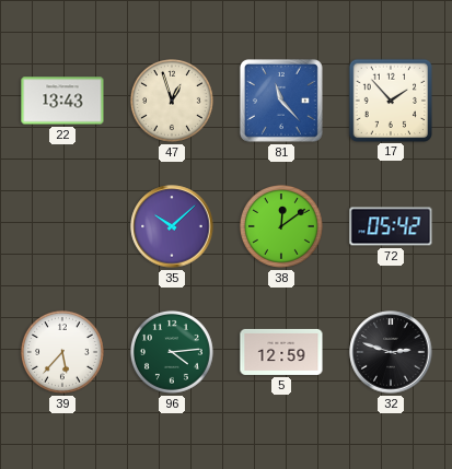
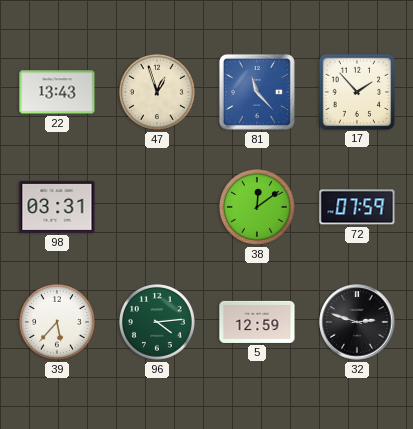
98: none -> 03:31
35: 10:08 -> none
72: 05:42 -> 07:59
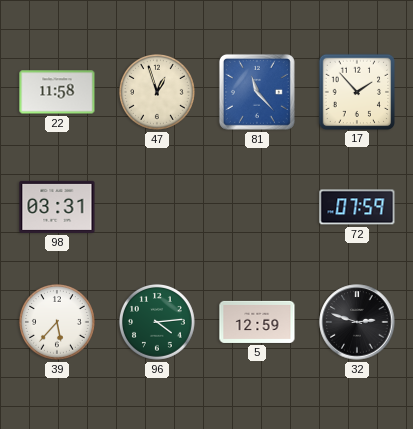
22: 13:43 -> 11:58
38: 12:09 -> none
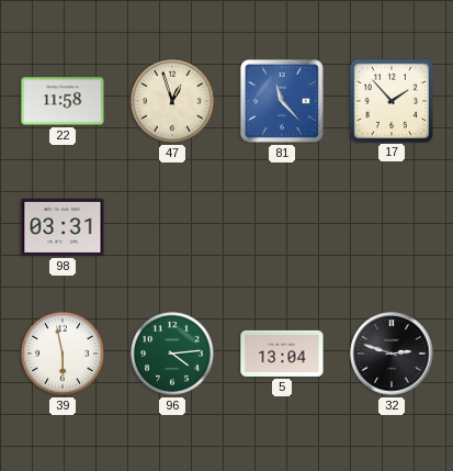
72: 07:59 -> none
39: 5:37 -> 5:58
5: 12:59 -> 13:04
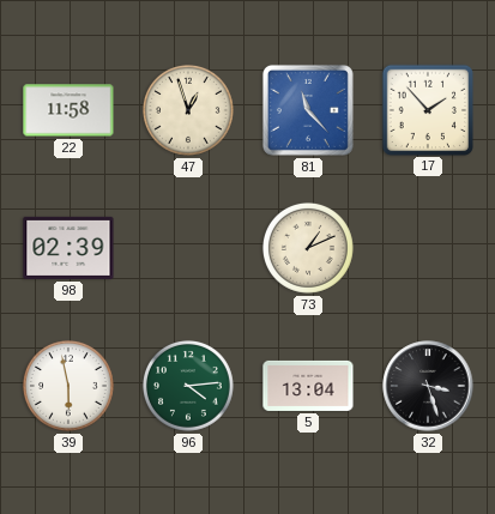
98: 03:31 -> 02:39
73: none -> 1:11
32: 2:48 -> 3:27
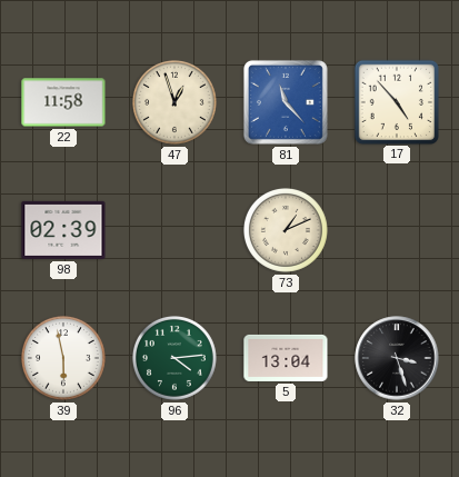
17: 1:53 -> 4:53
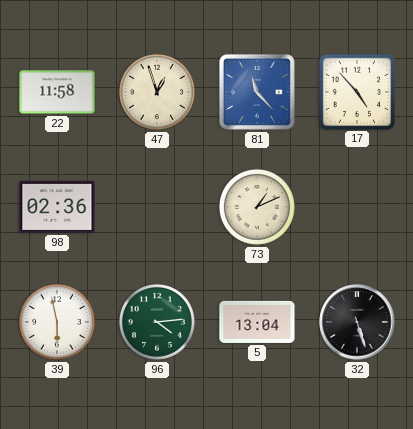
98: 02:39 -> 02:36
32: 3:27 -> 5:27
